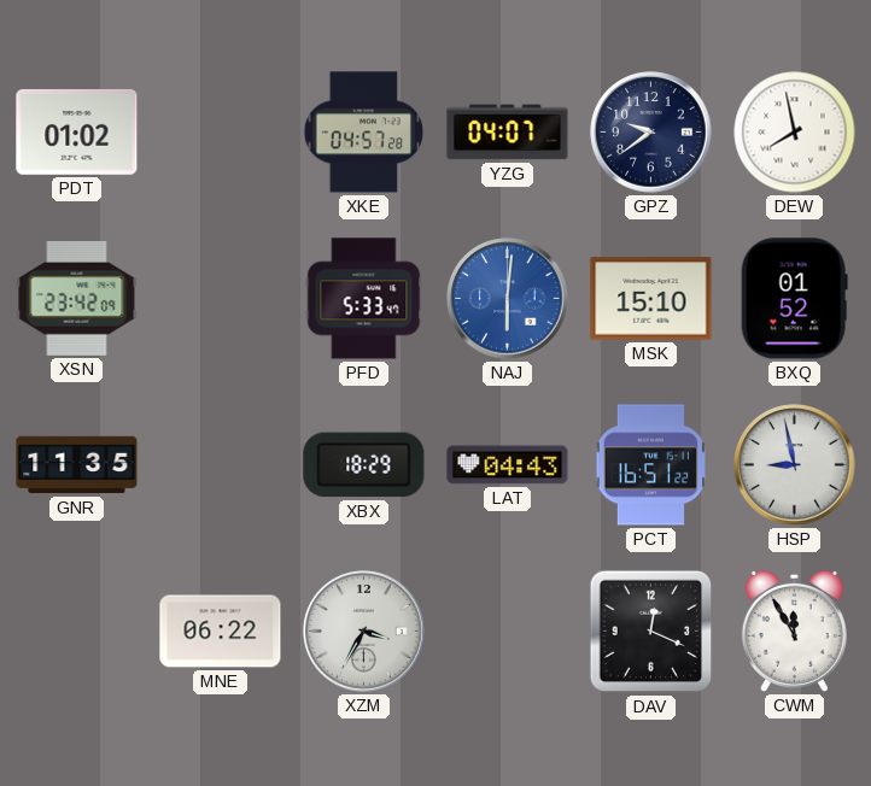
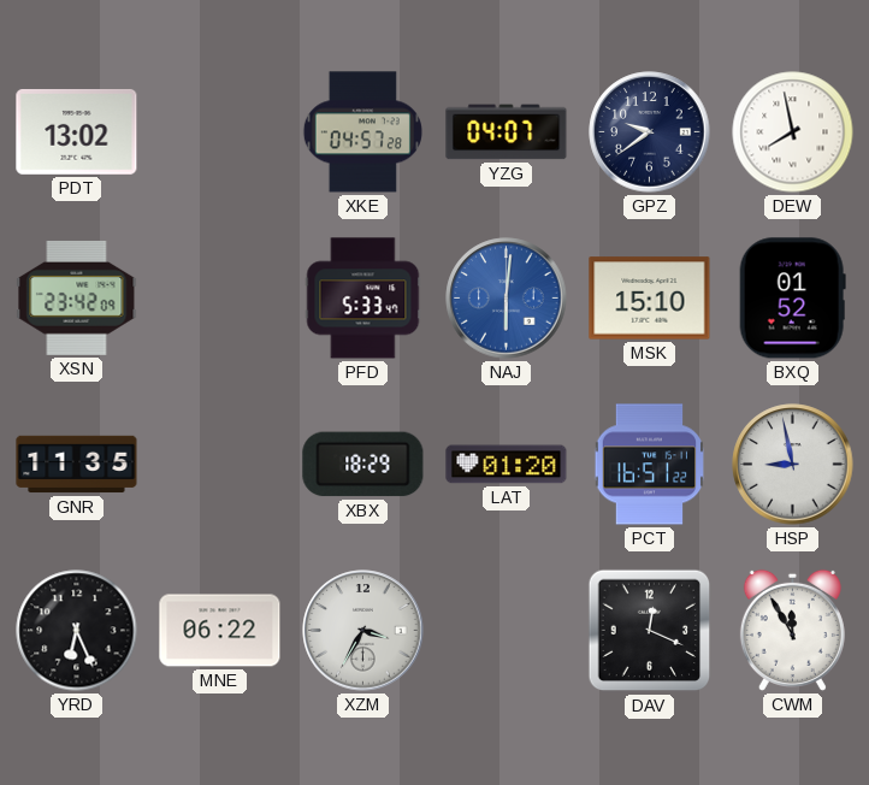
PDT: 01:02 -> 13:02
LAT: 04:43 -> 01:20
YRD: none -> 6:26
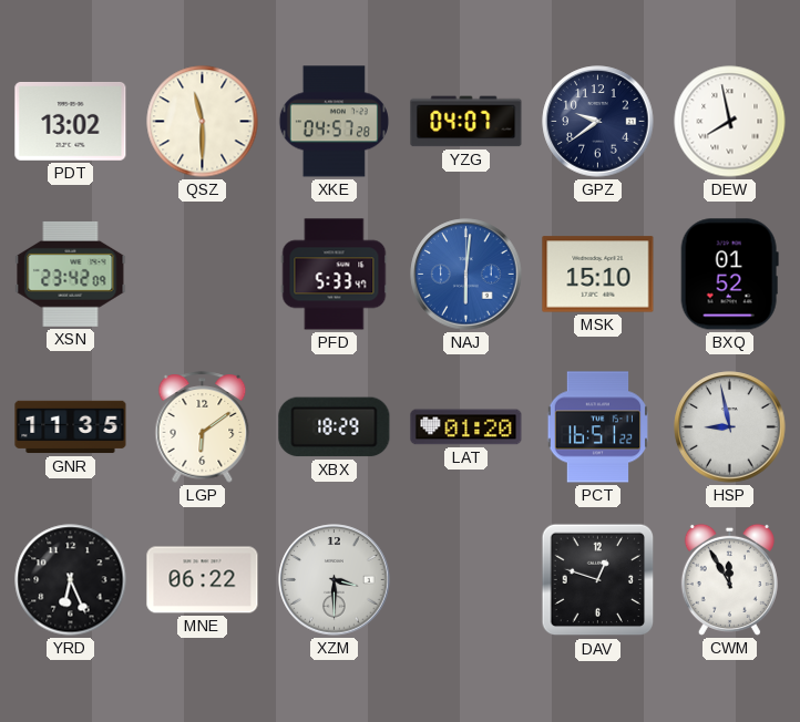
QSZ: none -> 11:30
LGP: none -> 6:09
XZM: 3:35 -> 3:30
DAV: 12:19 -> 12:48
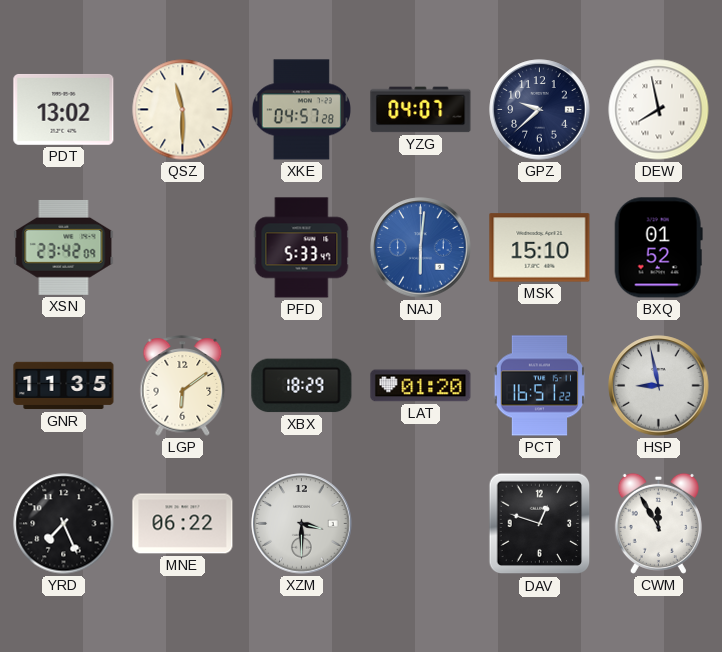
GPZ: 9:39 -> 9:38
YRD: 6:26 -> 7:26
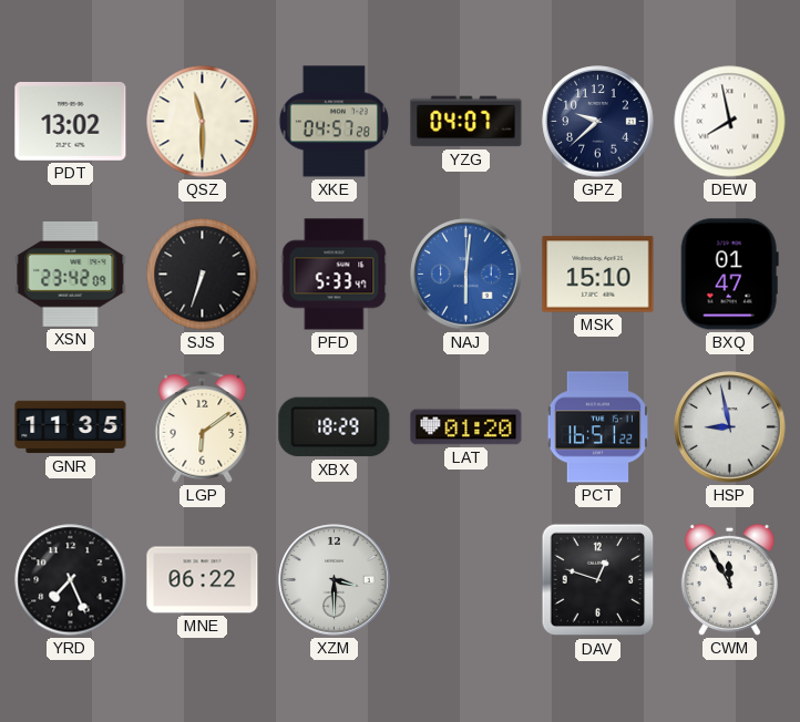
SJS: none -> 6:33
BXQ: 01:52 -> 01:47
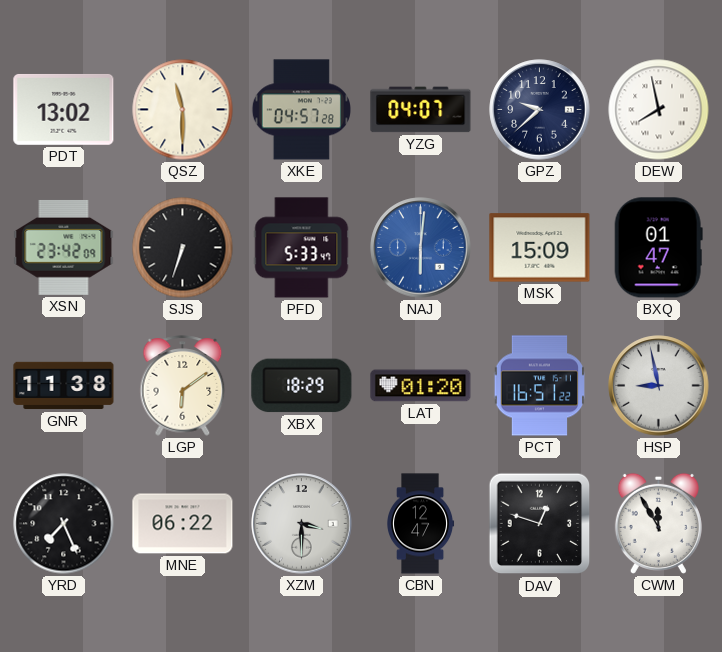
MSK: 15:10 -> 15:09
GNR: 11:35 -> 11:38
CBN: none -> 12:47
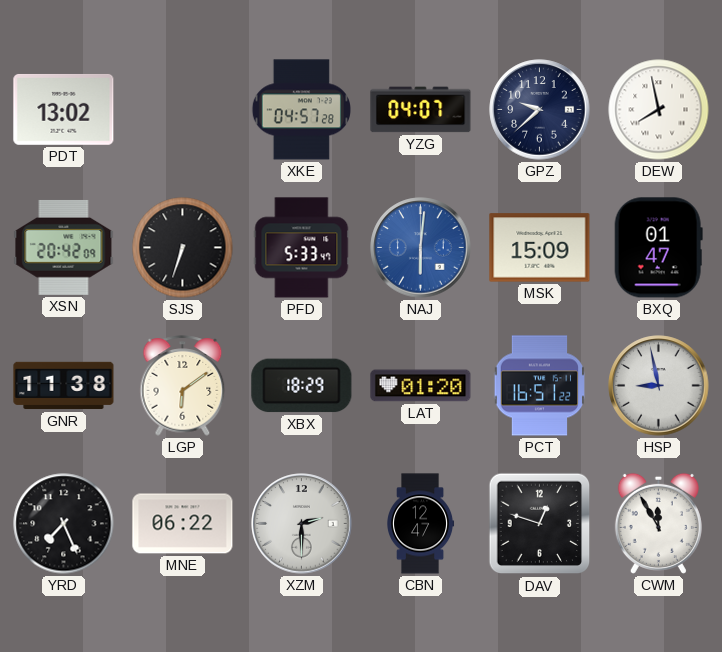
QSZ: 11:30 -> none
XSN: 23:42 -> 20:42
XZM: 3:30 -> 2:30
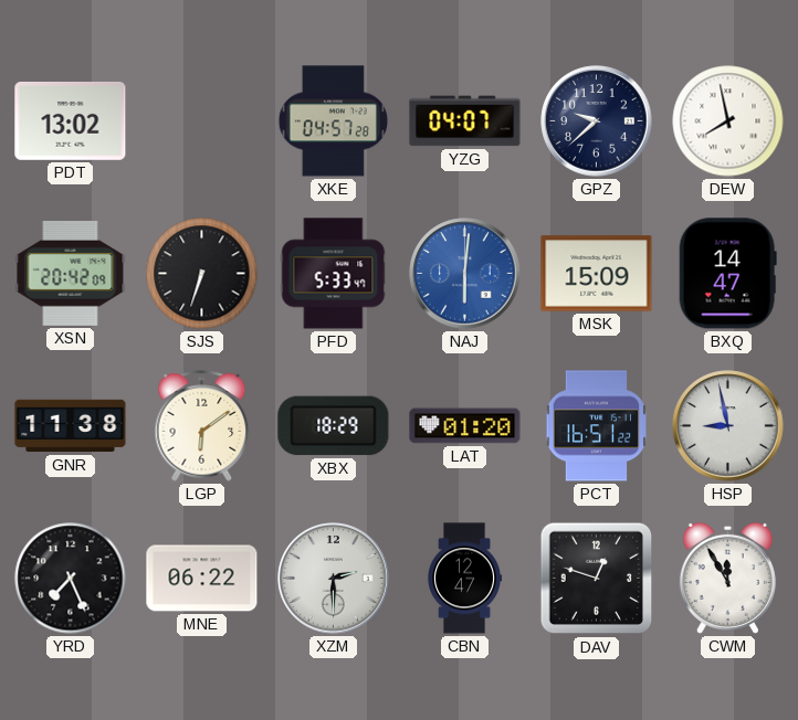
BXQ: 01:47 -> 14:47
